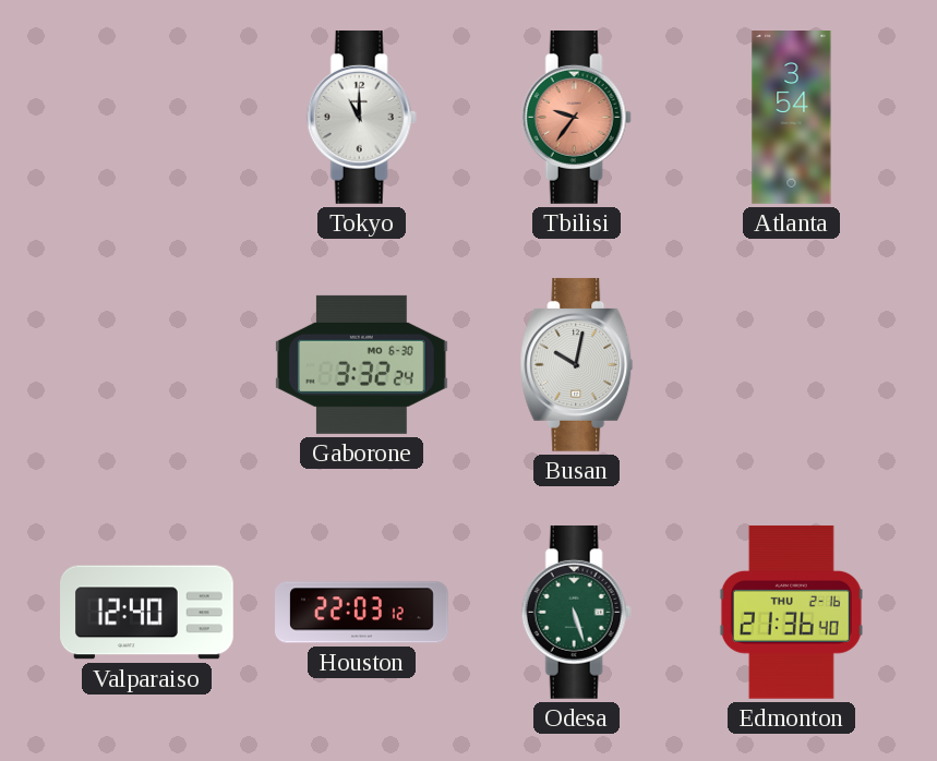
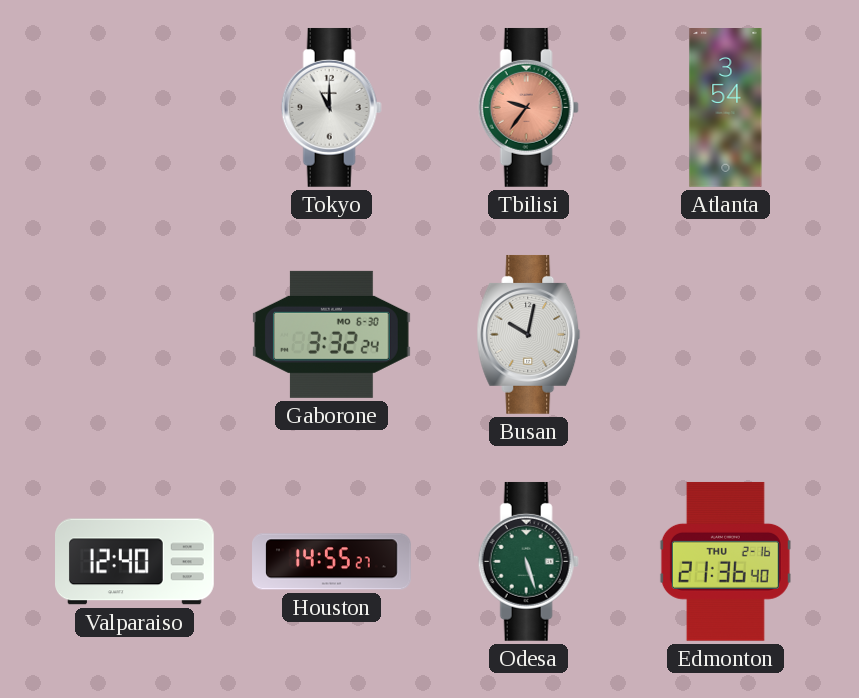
Houston: 22:03 -> 14:55
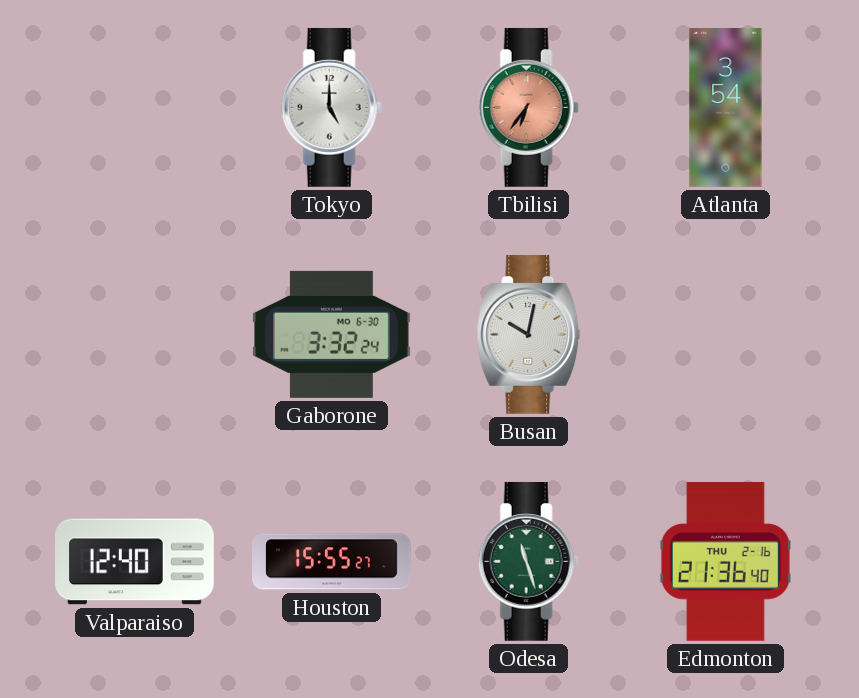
Tokyo: 11:00 -> 5:00
Tbilisi: 9:36 -> 6:36
Houston: 14:55 -> 15:55
Odesa: 5:27 -> 11:27
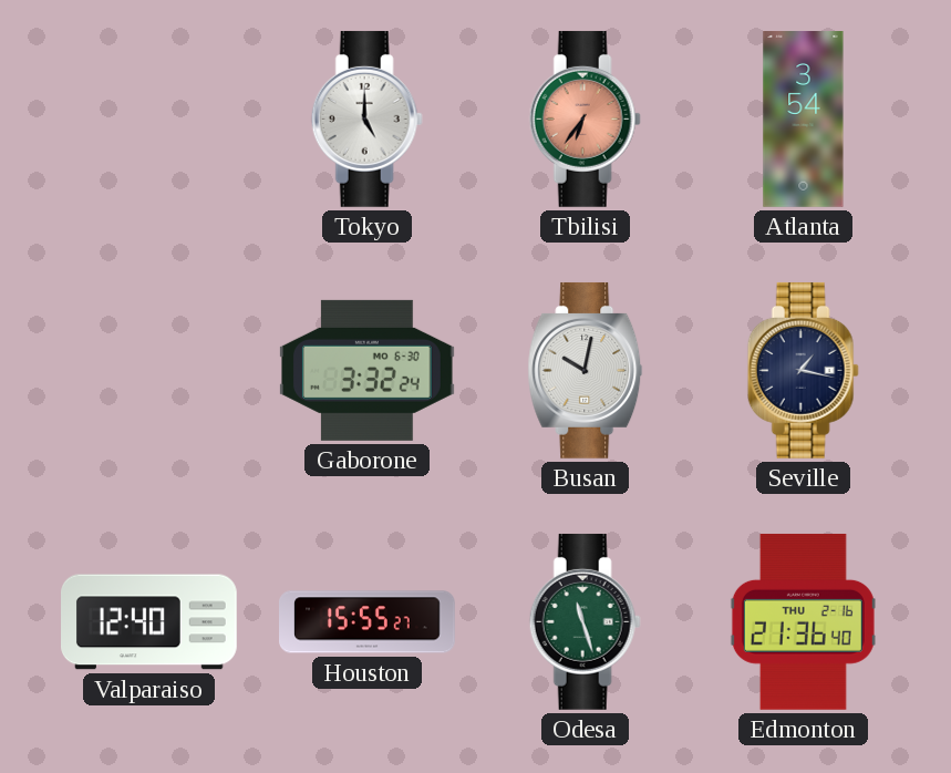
Seville: none -> 1:17
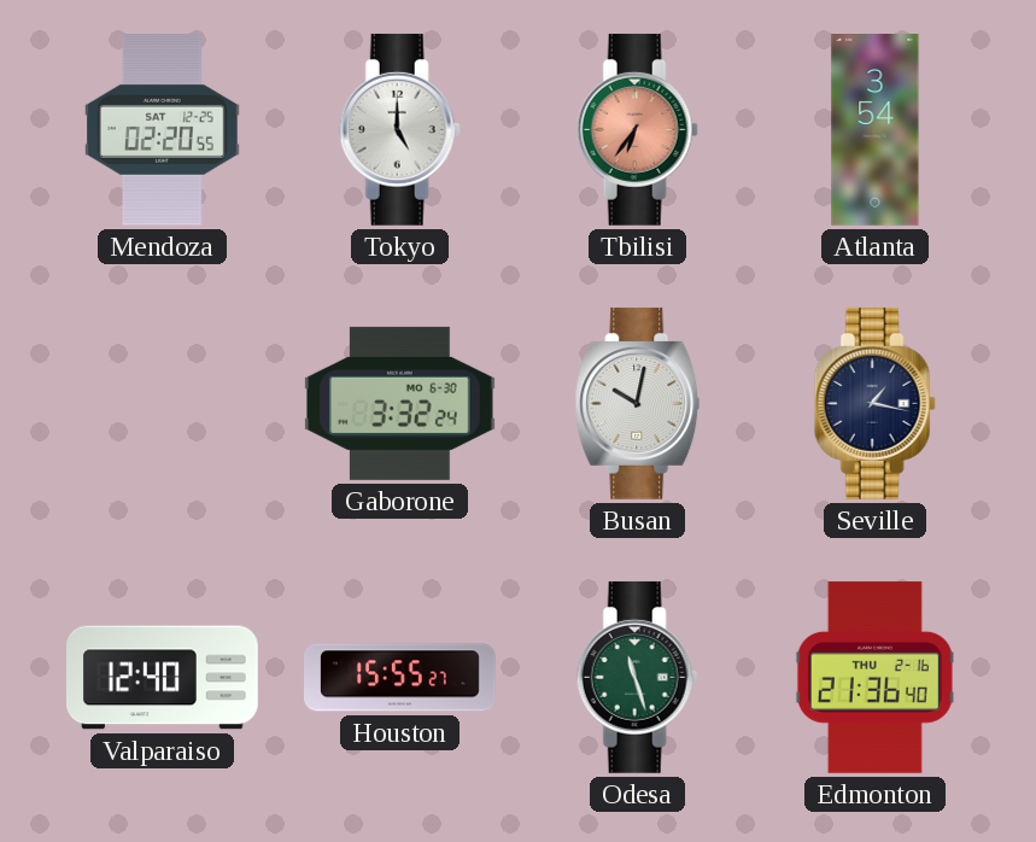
Mendoza: none -> 02:20
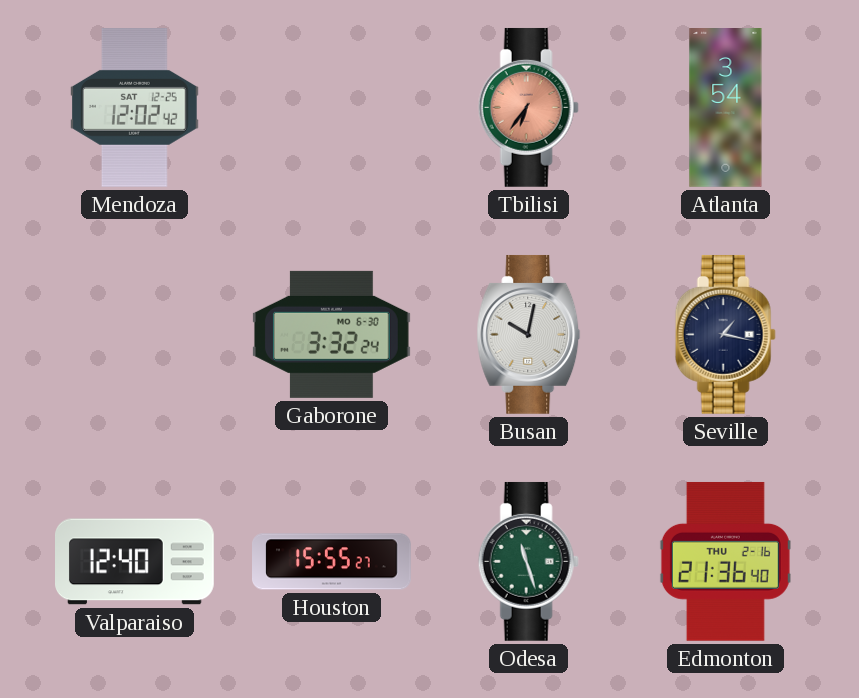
Mendoza: 02:20 -> 12:02
Tokyo: 5:00 -> none
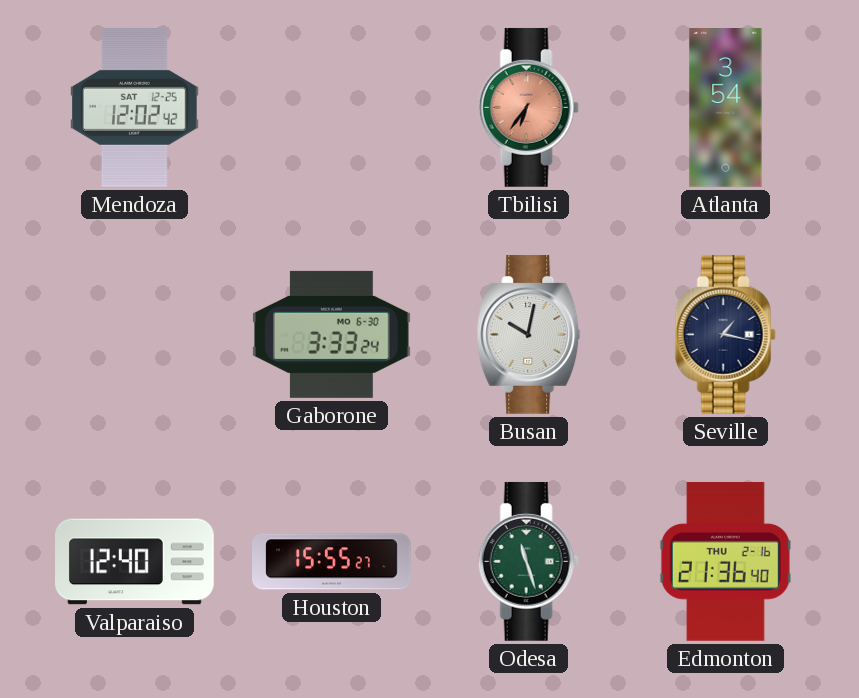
Gaborone: 3:32 -> 3:33
